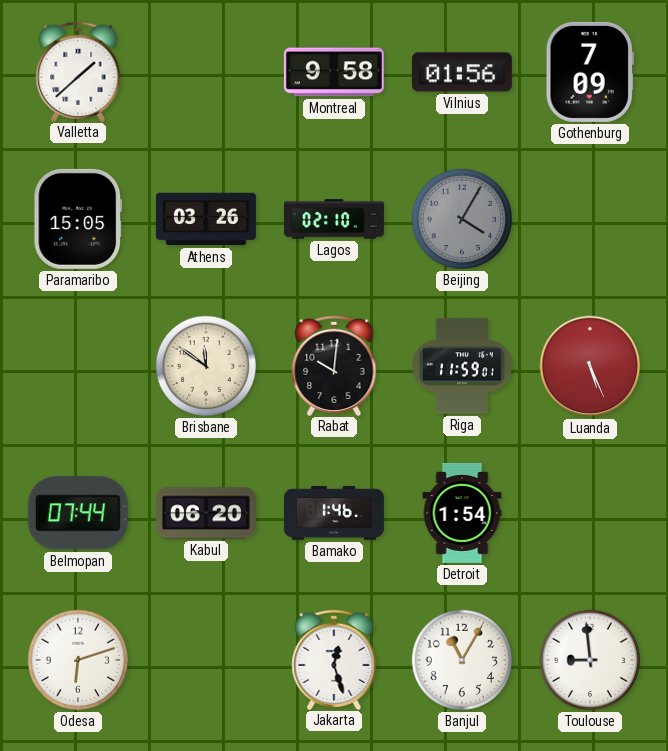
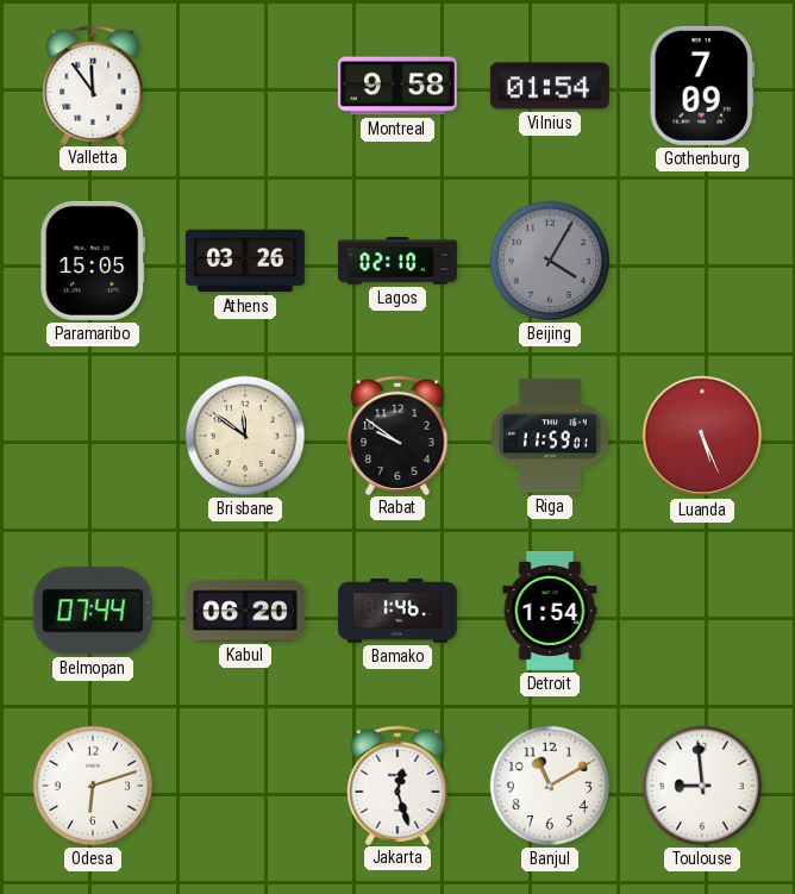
Valletta: 1:38 -> 11:54
Vilnius: 01:56 -> 01:54
Rabat: 10:01 -> 9:51
Banjul: 11:05 -> 11:10
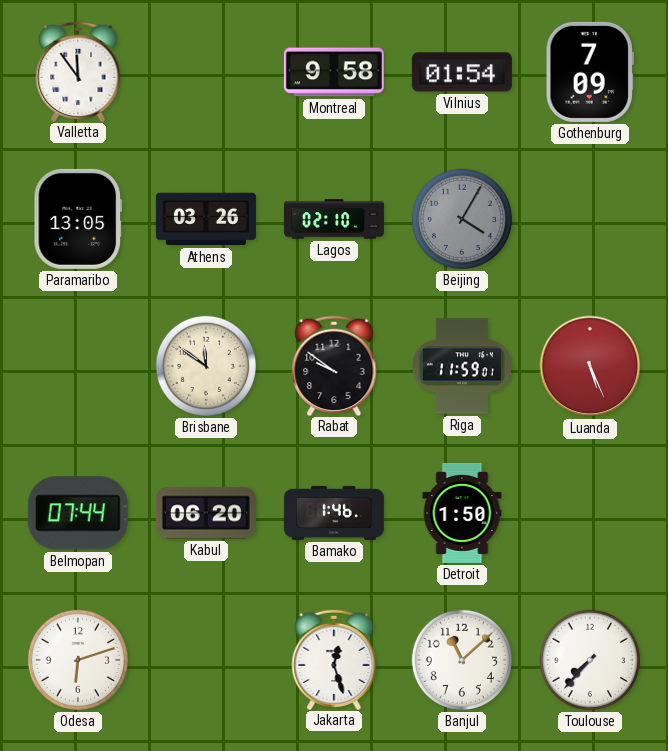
Paramaribo: 15:05 -> 13:05
Detroit: 1:54 -> 1:50
Banjul: 11:10 -> 11:08
Toulouse: 8:59 -> 7:37
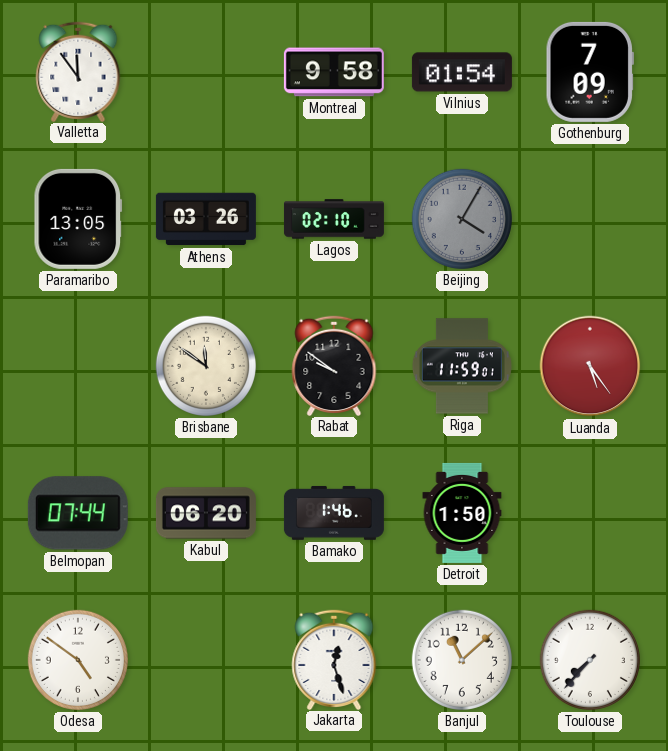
Luanda: 5:26 -> 5:24
Odesa: 6:12 -> 4:51
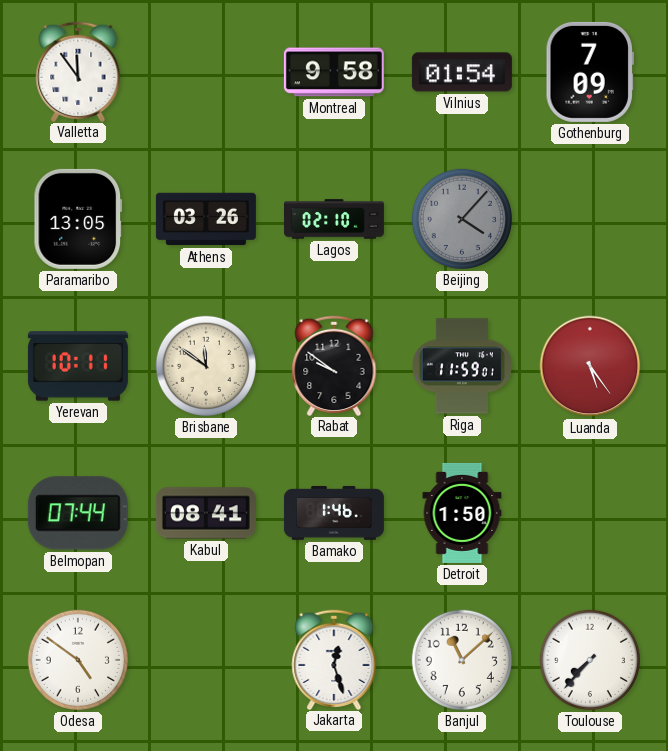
Beijing: 4:05 -> 4:07
Yerevan: none -> 10:11
Kabul: 06:20 -> 08:41
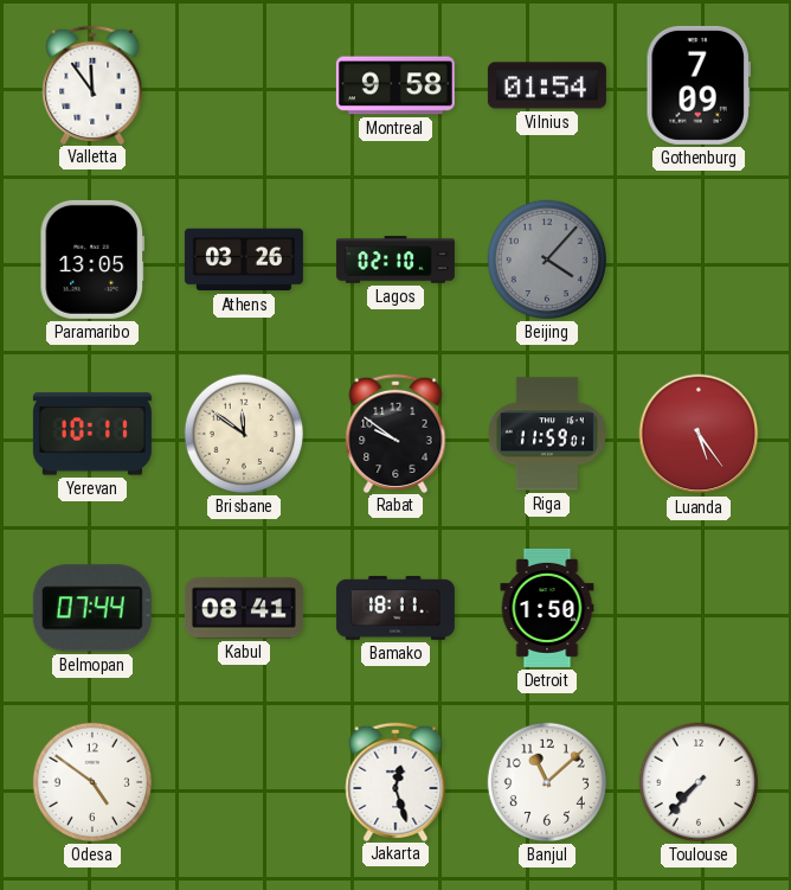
Bamako: 1:46 -> 18:11
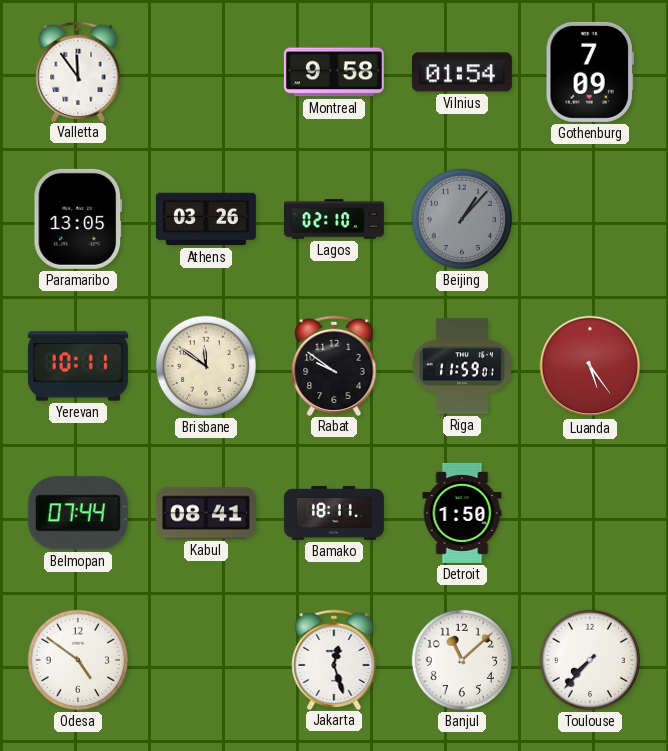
Beijing: 4:07 -> 1:07
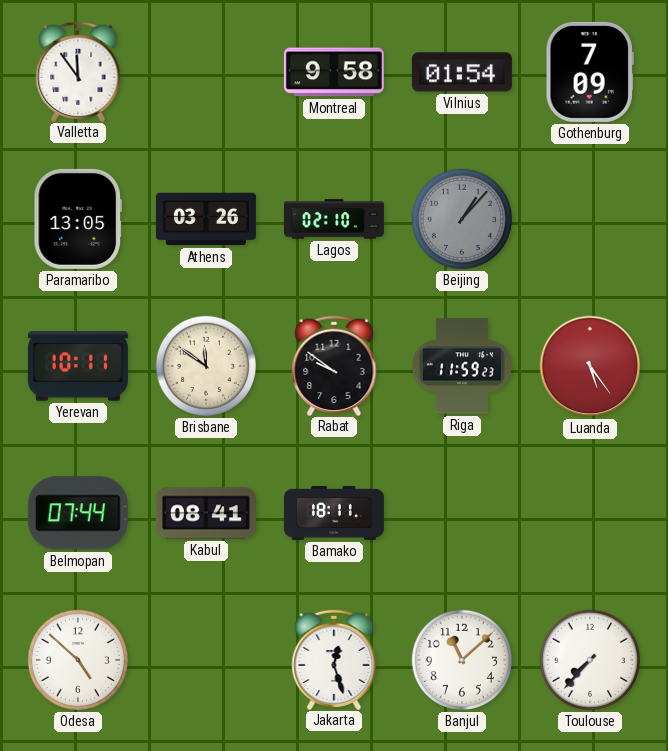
Riga: 11:59:01 -> 11:59:23
Detroit: 1:50 -> none
Odesa: 4:51 -> 4:52
